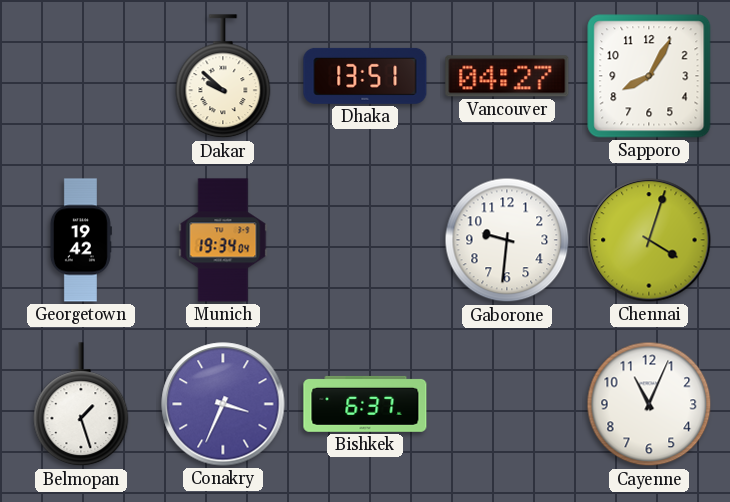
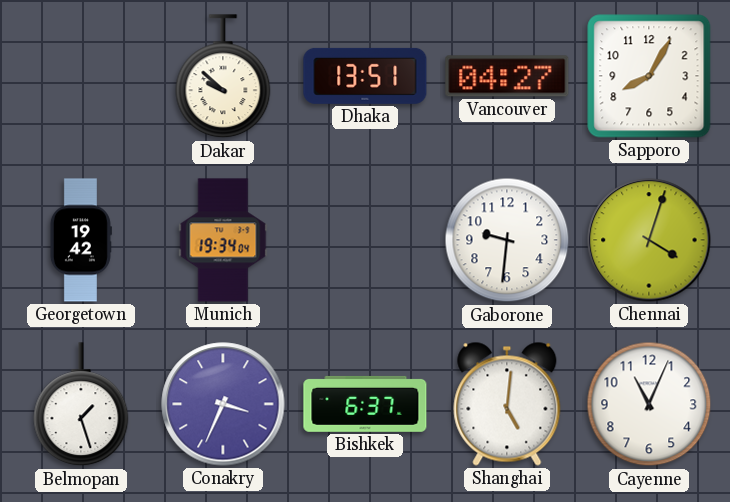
Shanghai: none -> 5:01
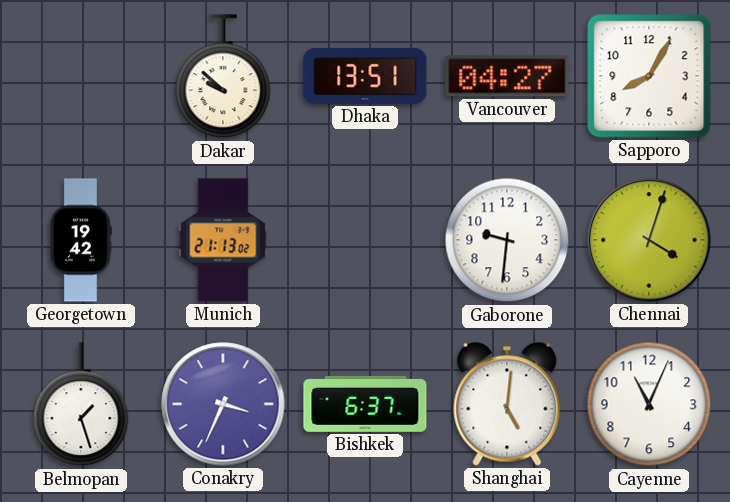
Munich: 19:34 -> 21:13
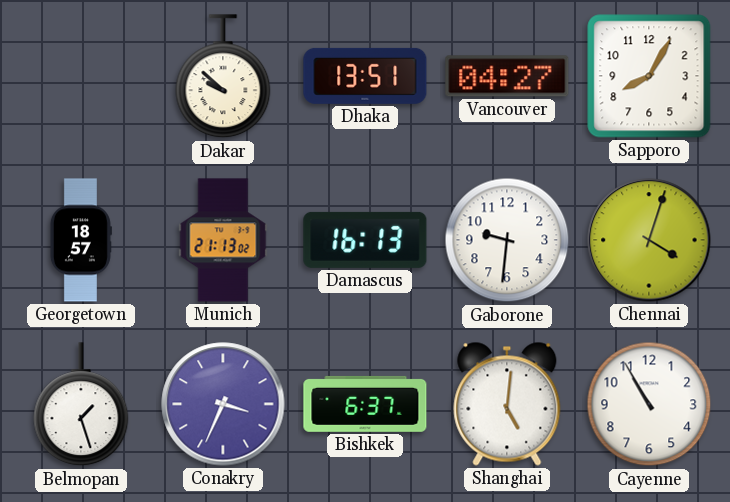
Georgetown: 19:42 -> 18:57
Damascus: none -> 16:13
Cayenne: 11:04 -> 10:55
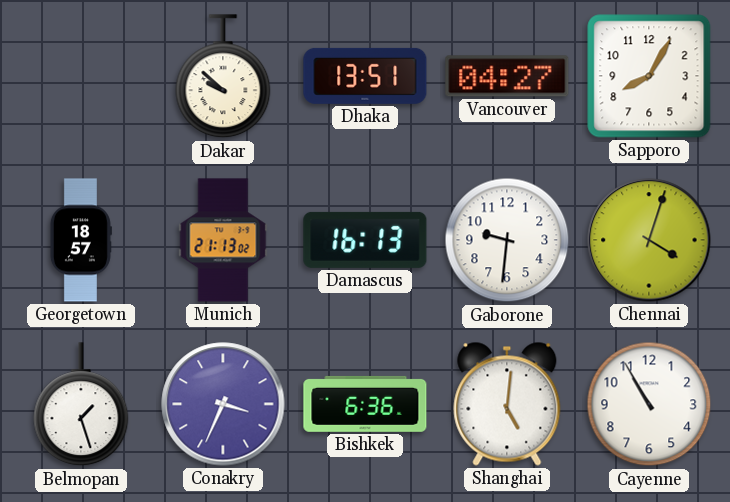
Bishkek: 6:37 -> 6:36
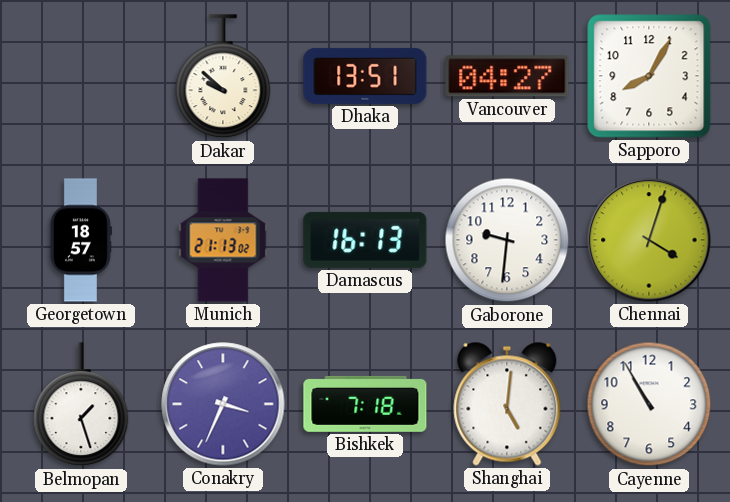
Bishkek: 6:36 -> 7:18
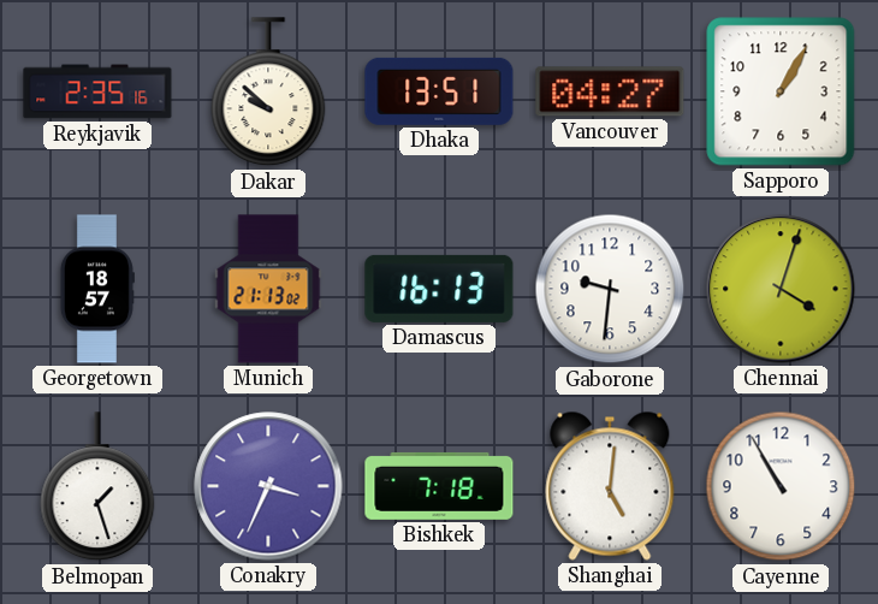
Reykjavik: none -> 2:35
Sapporo: 8:05 -> 1:05
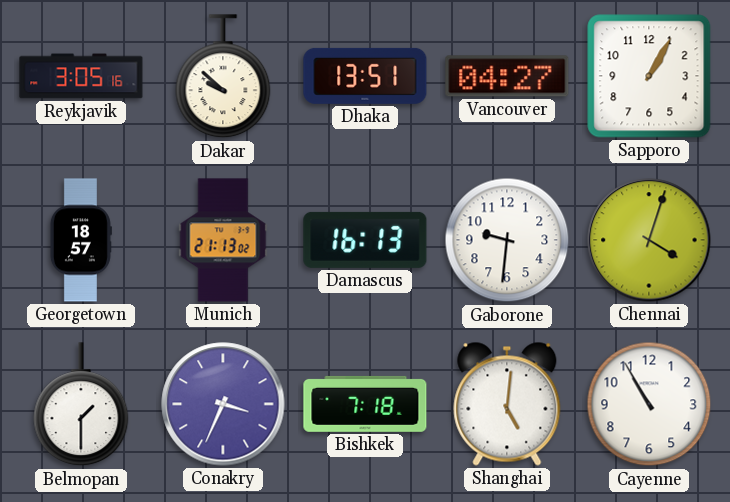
Reykjavik: 2:35 -> 3:05
Belmopan: 1:27 -> 1:30
